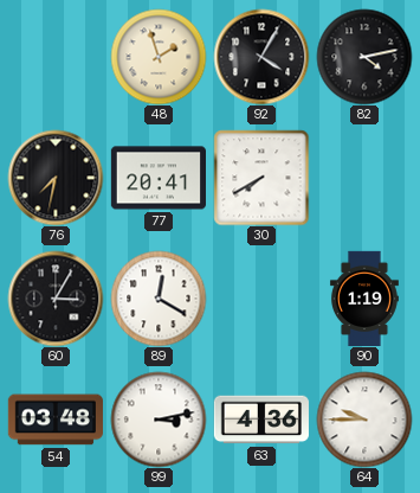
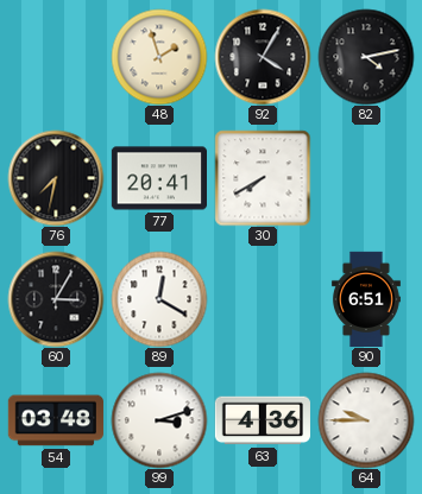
90: 1:19 -> 6:51
99: 3:13 -> 3:12
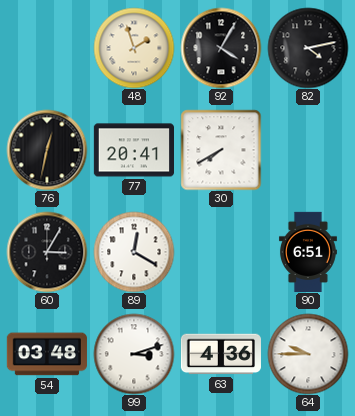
76: 7:32 -> 12:32
